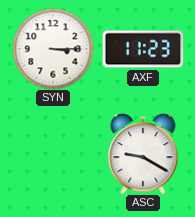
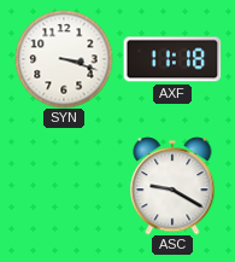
SYN: 3:15 -> 3:18
AXF: 11:23 -> 11:18
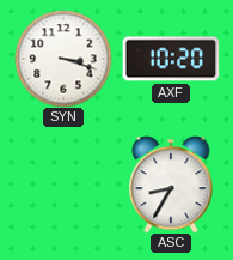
AXF: 11:18 -> 10:20
ASC: 9:20 -> 8:35
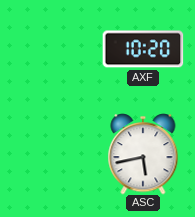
SYN: 3:18 -> none
ASC: 8:35 -> 5:43
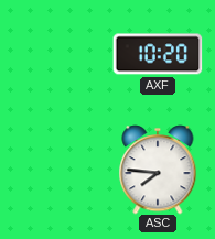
ASC: 5:43 -> 7:46
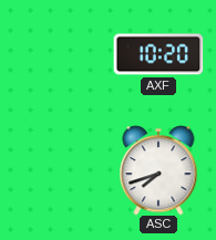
ASC: 7:46 -> 7:42
